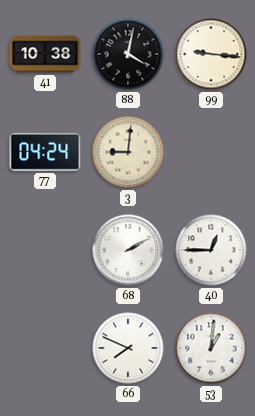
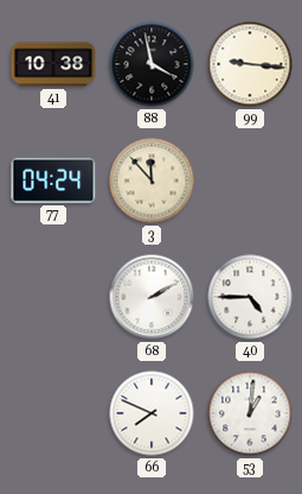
88: 4:02 -> 3:58
3: 9:01 -> 11:53
40: 12:45 -> 4:45
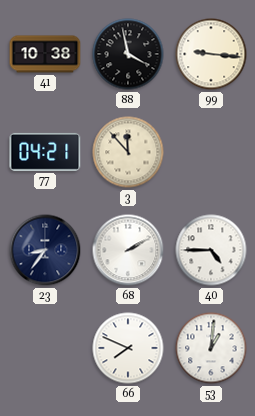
77: 04:24 -> 04:21
23: none -> 8:36
